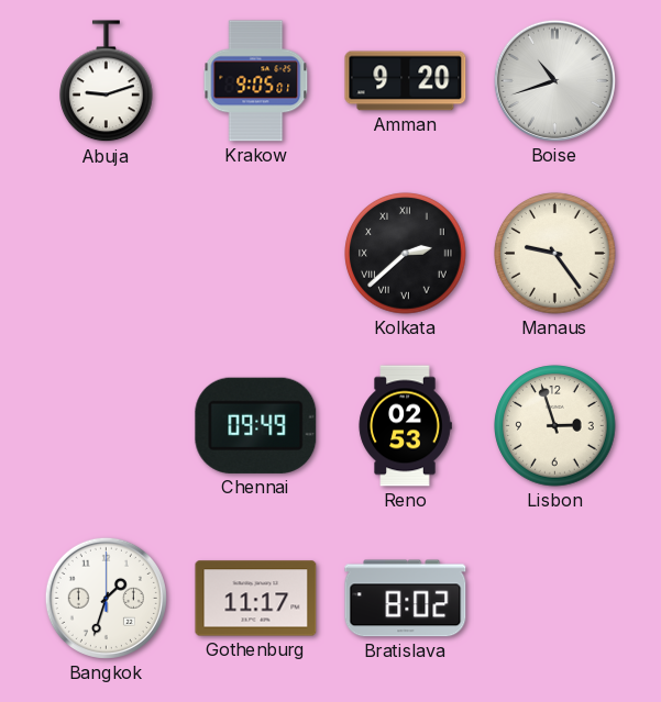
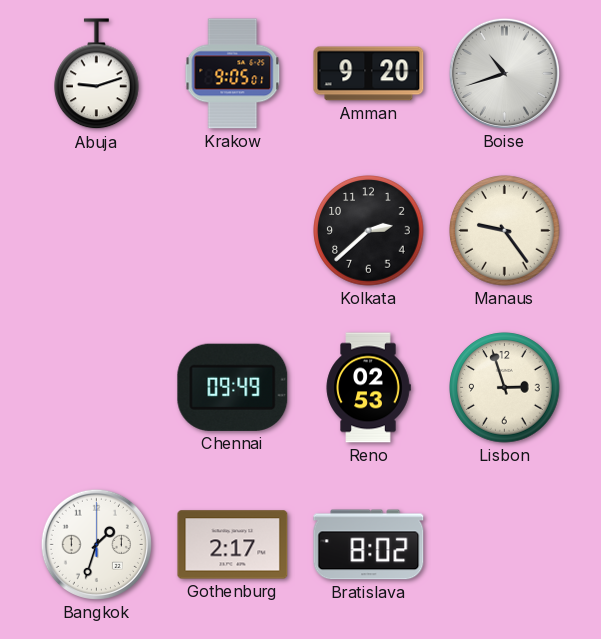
Kolkata numerals: Roman -> Arabic
Gothenburg: 11:17 -> 2:17
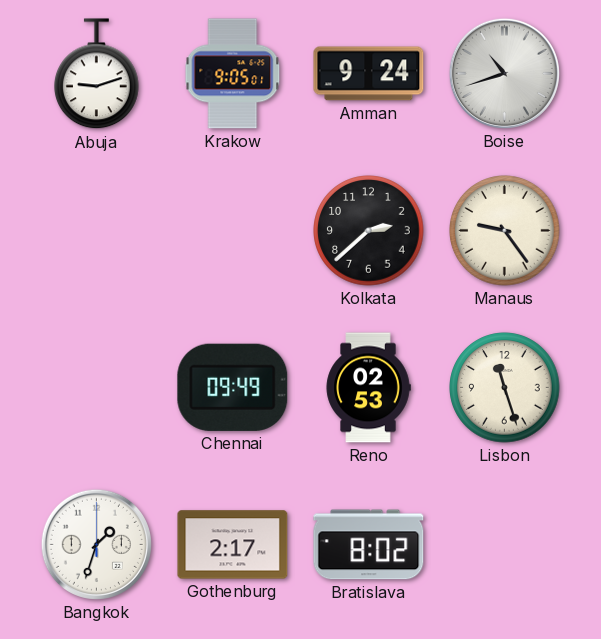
Amman: 9:20 -> 9:24
Lisbon: 2:57 -> 11:27
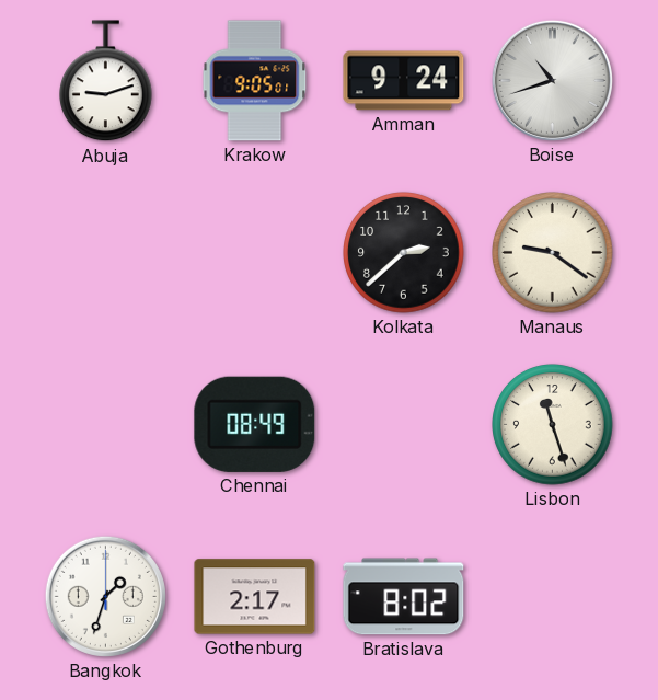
Manaus: 9:24 -> 9:21
Chennai: 09:49 -> 08:49
Reno: 02:53 -> none
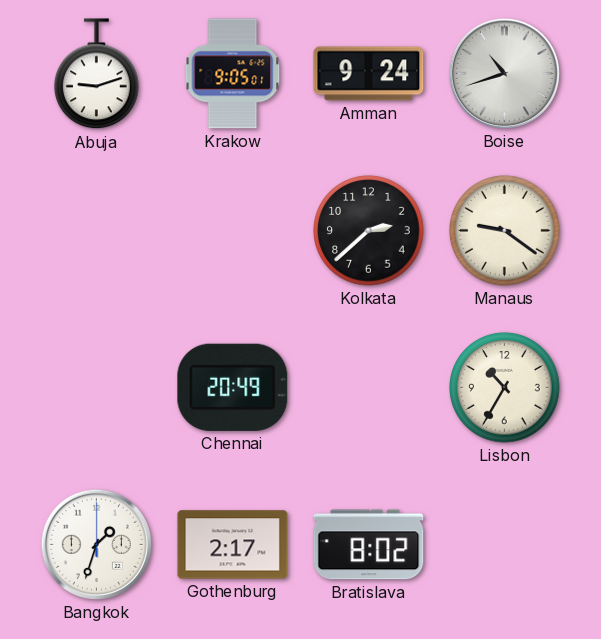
Chennai: 08:49 -> 20:49
Lisbon: 11:27 -> 10:35
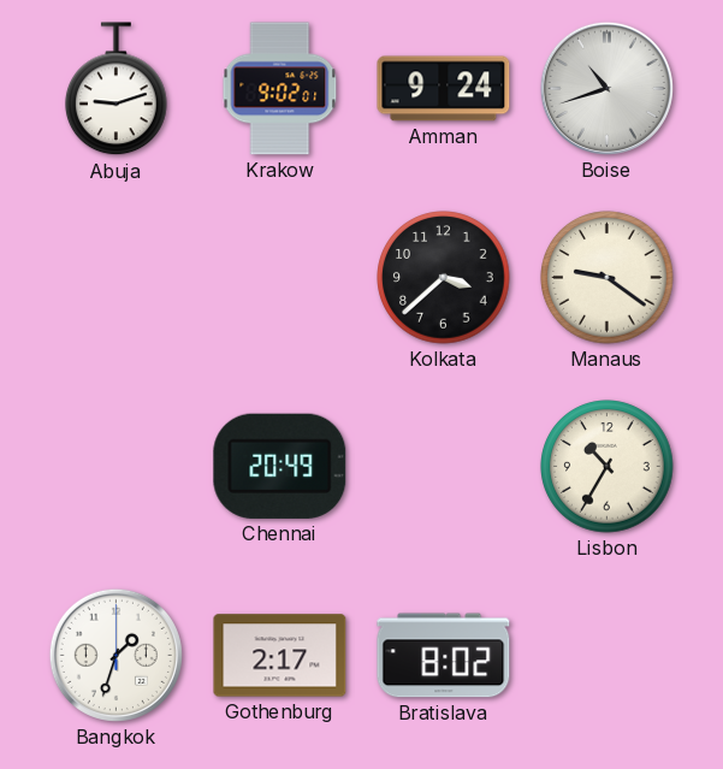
Krakow: 9:05 -> 9:02
Kolkata: 2:38 -> 3:38
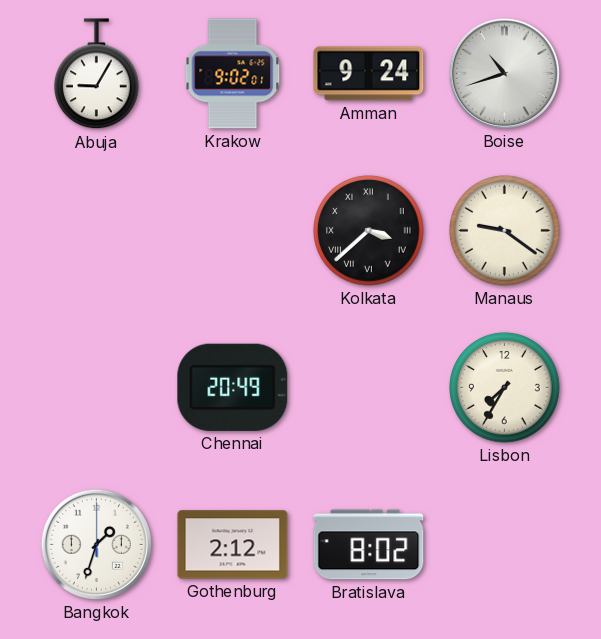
Abuja: 9:12 -> 9:05
Kolkata numerals: Arabic -> Roman
Lisbon: 10:35 -> 7:35
Gothenburg: 2:17 -> 2:12
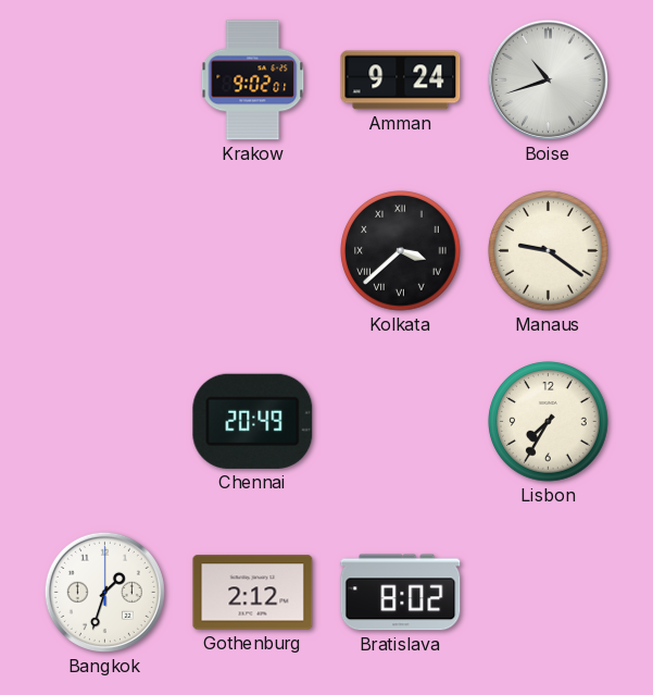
Abuja: 9:05 -> none
